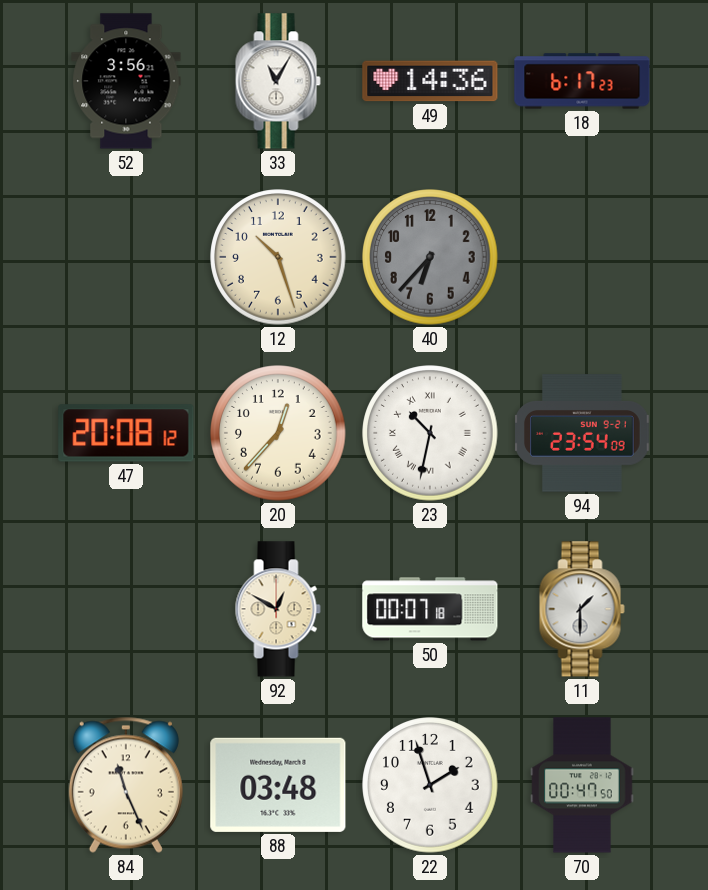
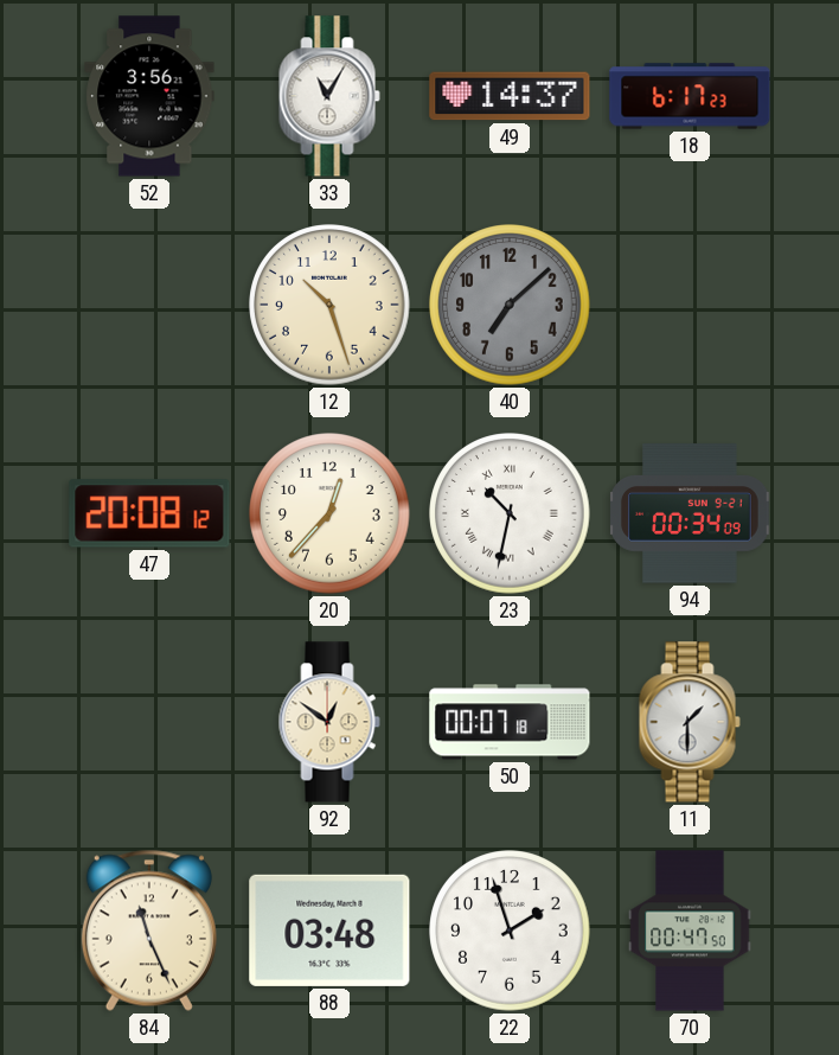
49: 14:36 -> 14:37
40: 6:37 -> 7:08
94: 23:54 -> 00:34
92: 12:50 -> 12:51
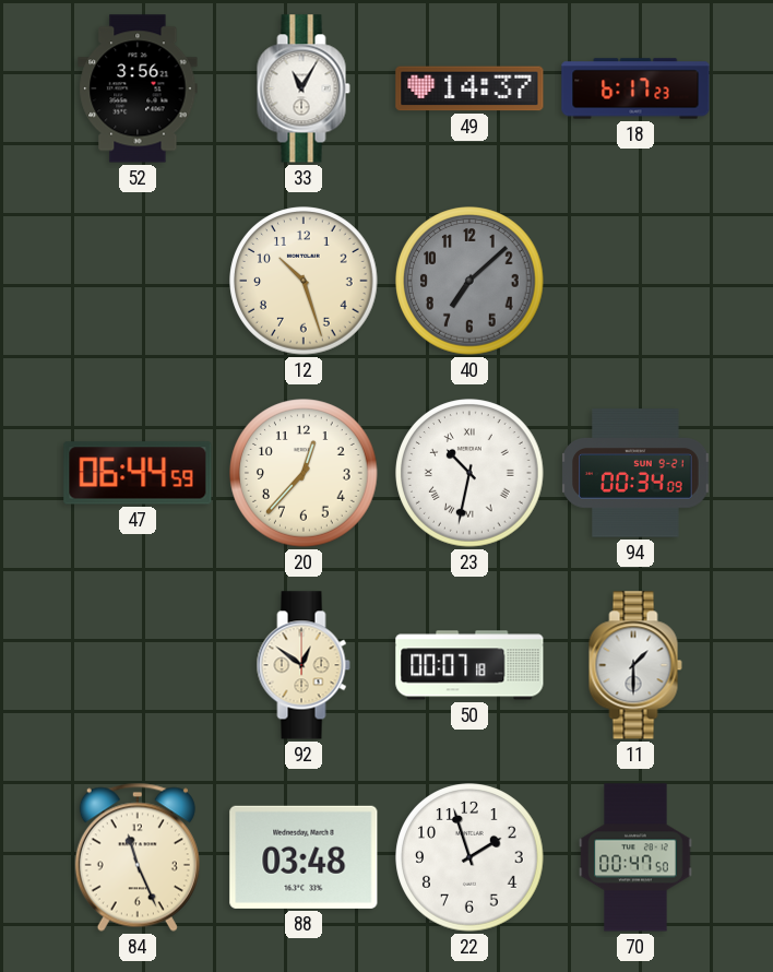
47: 20:08 -> 06:44
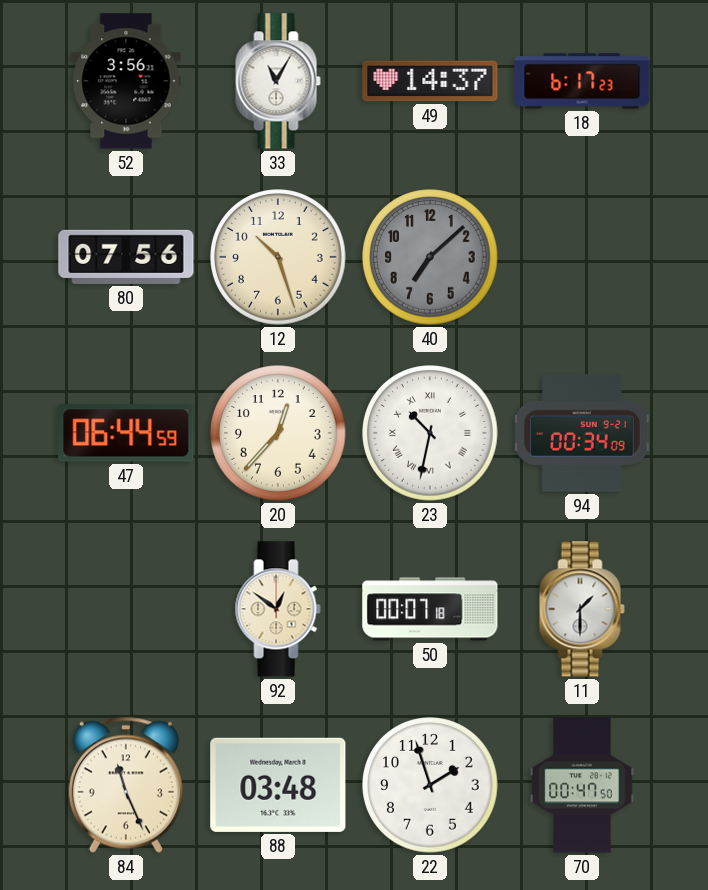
80: none -> 07:56
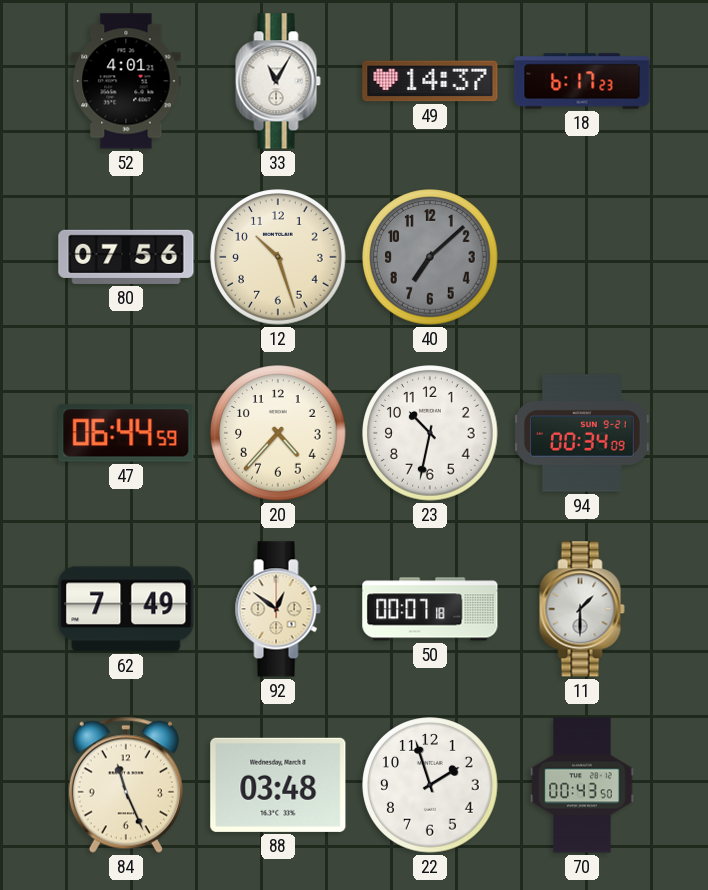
52: 3:56 -> 4:01
20: 12:37 -> 4:37
23 numerals: Roman -> Arabic
62: none -> 7:49
70: 00:47 -> 00:43
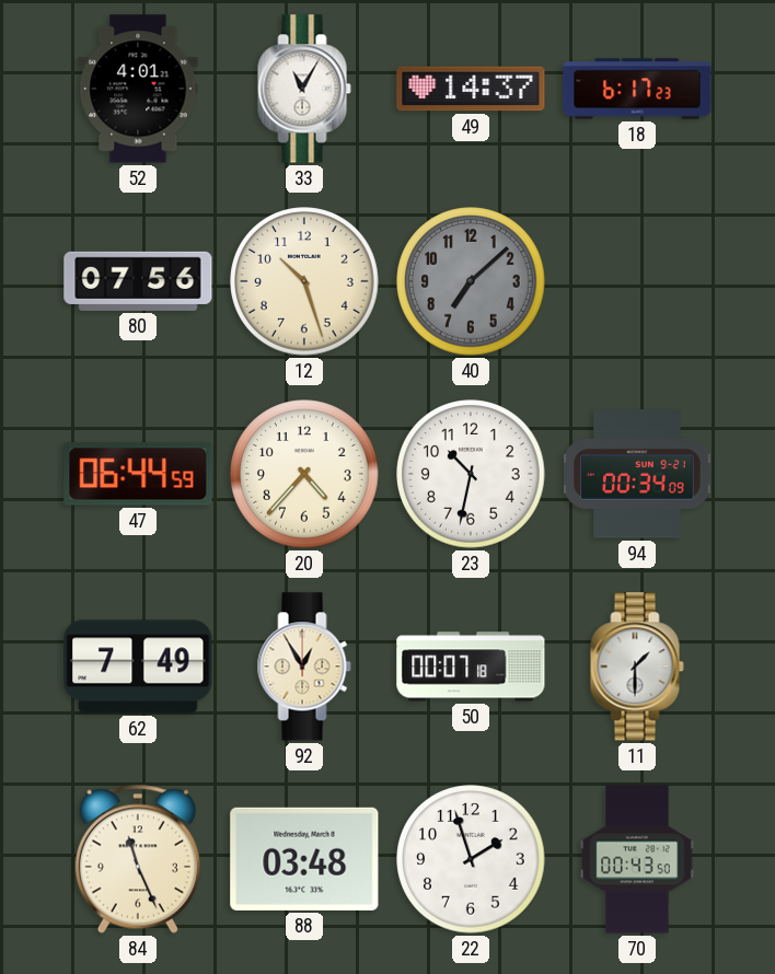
92: 12:51 -> 12:55
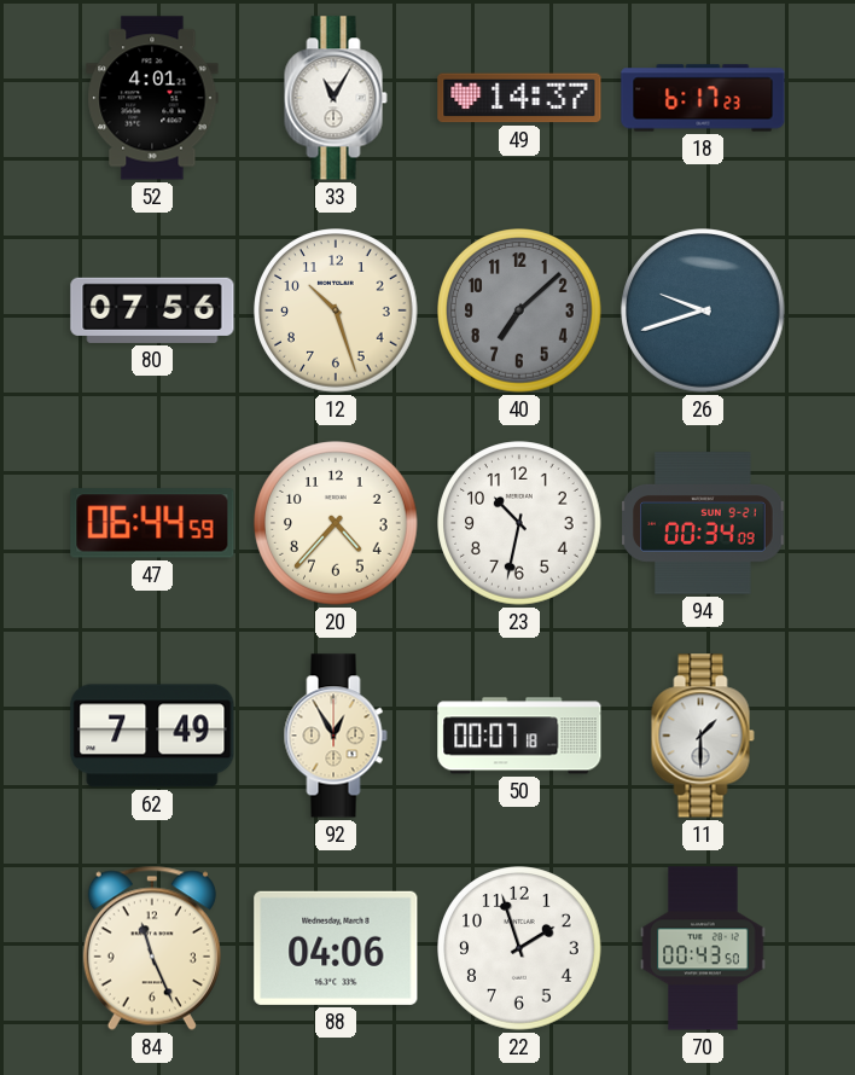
26: none -> 9:42
88: 03:48 -> 04:06
